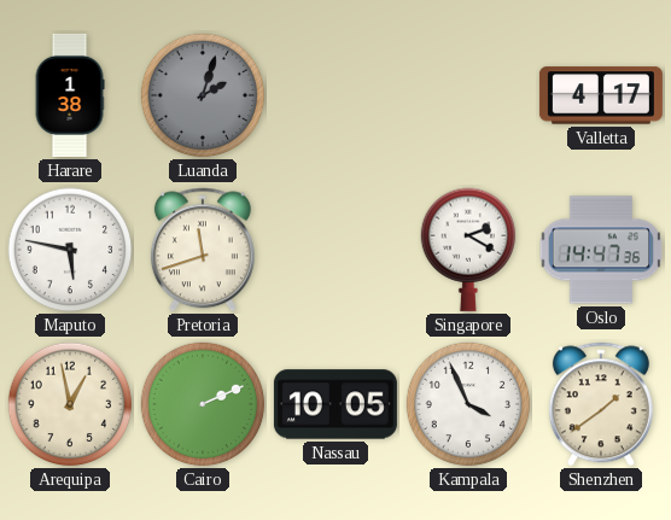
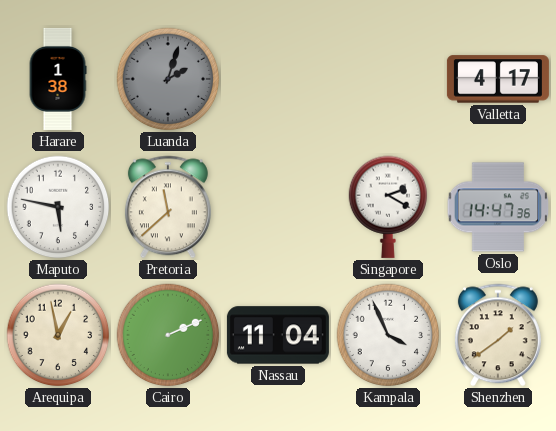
Pretoria: 11:42 -> 11:38
Nassau: 10:05 -> 11:04
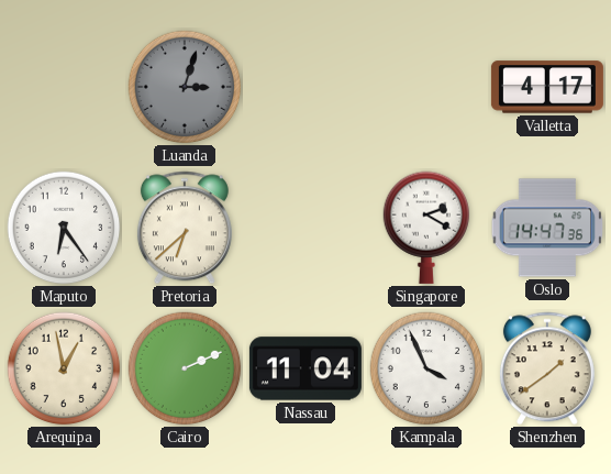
Harare: 1:38 -> none
Luanda: 2:03 -> 3:03
Maputo: 5:47 -> 6:24
Pretoria: 11:38 -> 6:38
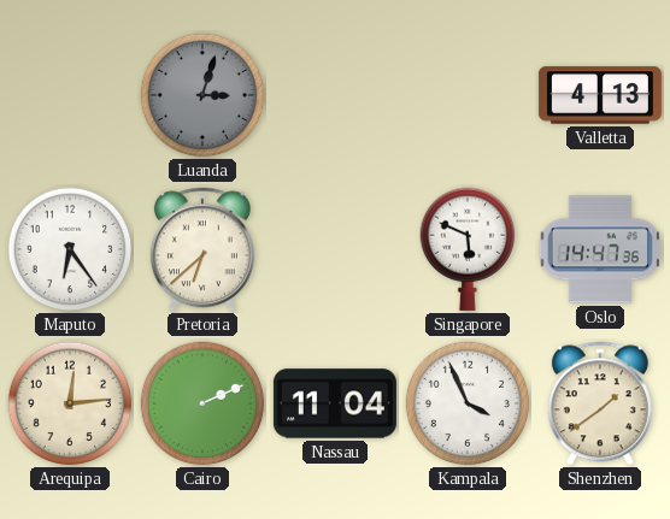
Valletta: 4:17 -> 4:13
Singapore: 2:20 -> 5:49
Arequipa: 12:58 -> 12:14
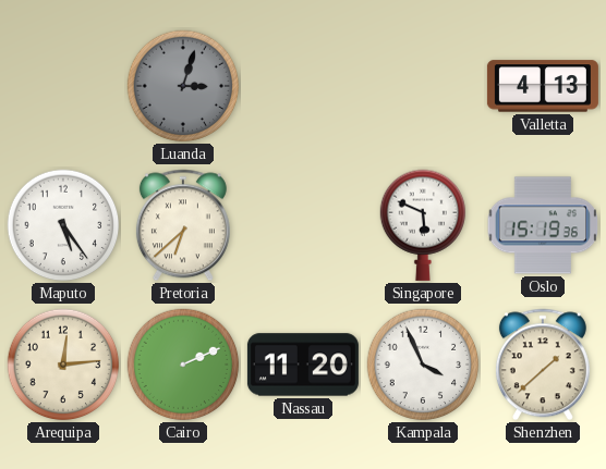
Maputo: 6:24 -> 5:24
Oslo: 14:47 -> 15:19
Nassau: 11:04 -> 11:20
Shenzhen: 1:39 -> 1:38
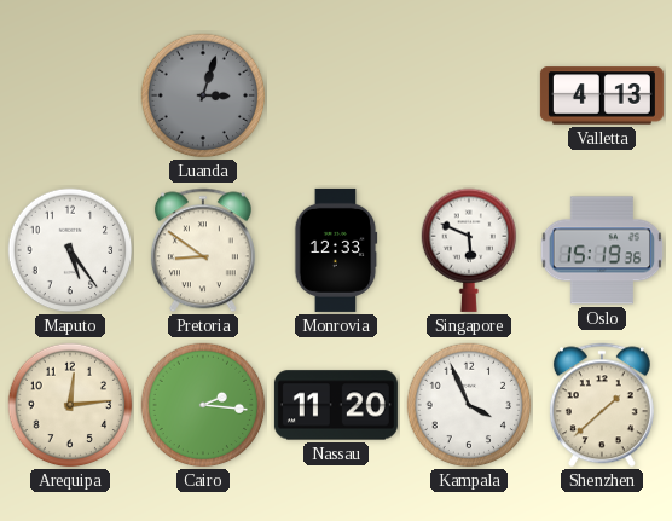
Pretoria: 6:38 -> 8:51
Monrovia: none -> 12:33
Cairo: 2:11 -> 2:16
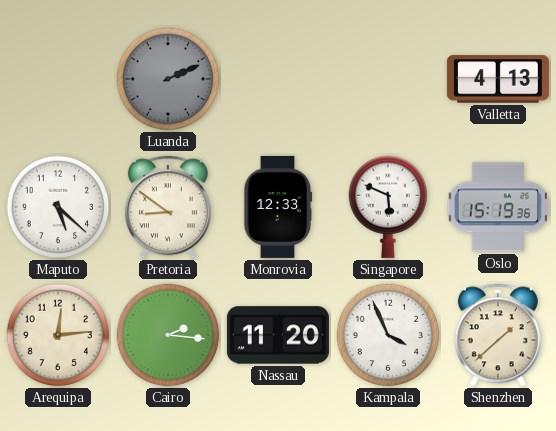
Luanda: 3:03 -> 2:11
Maputo: 5:24 -> 5:22
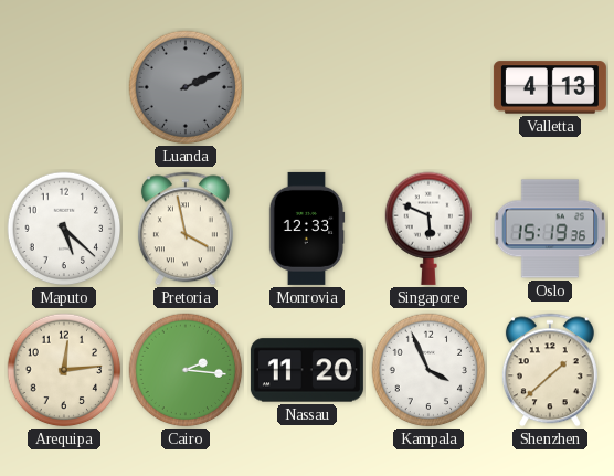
Pretoria: 8:51 -> 3:58
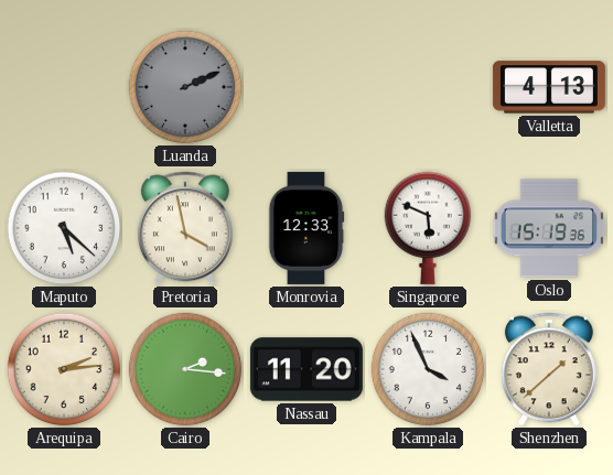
Arequipa: 12:14 -> 2:14
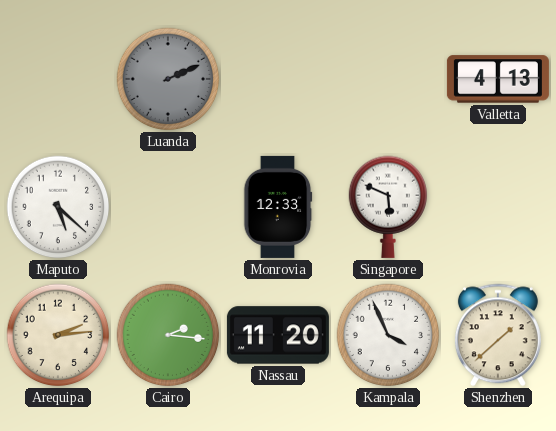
Pretoria: 3:58 -> none
Oslo: 15:19 -> none
